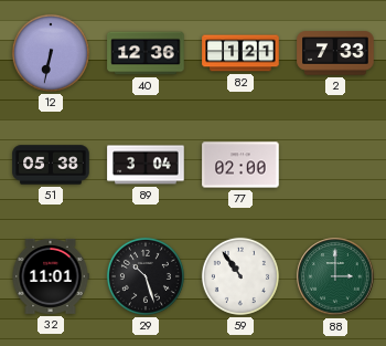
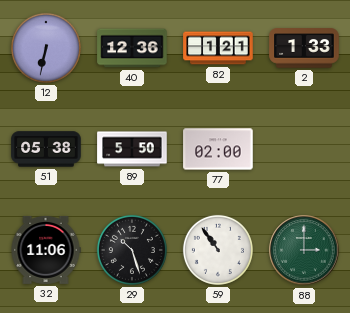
2: 7:33 -> 1:33
89: 3:04 -> 5:50
32: 11:01 -> 11:06
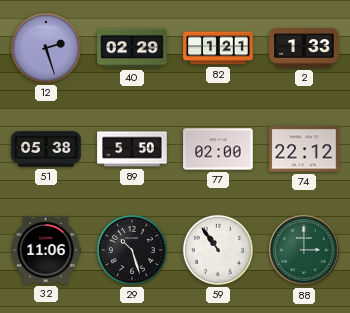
12: 6:32 -> 2:27
40: 12:36 -> 02:29
74: none -> 22:12
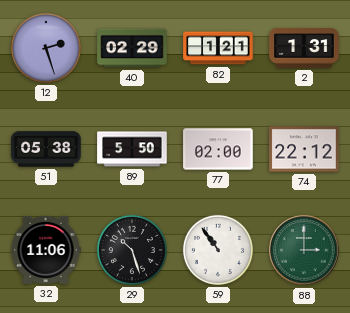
2: 1:33 -> 1:31
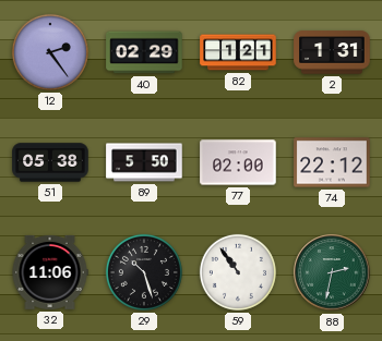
12: 2:27 -> 2:24
88: 3:00 -> 2:32
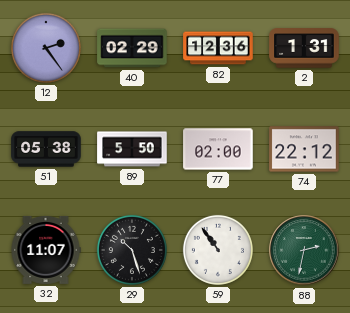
82: 1:21 -> 12:36
32: 11:06 -> 11:07
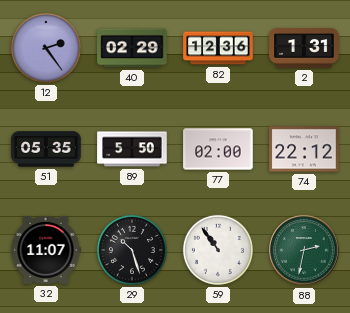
51: 05:38 -> 05:35
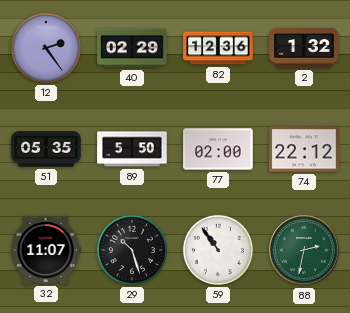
2: 1:31 -> 1:32
